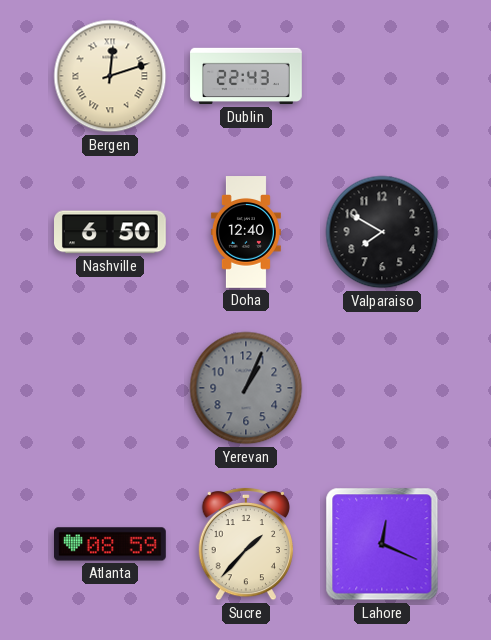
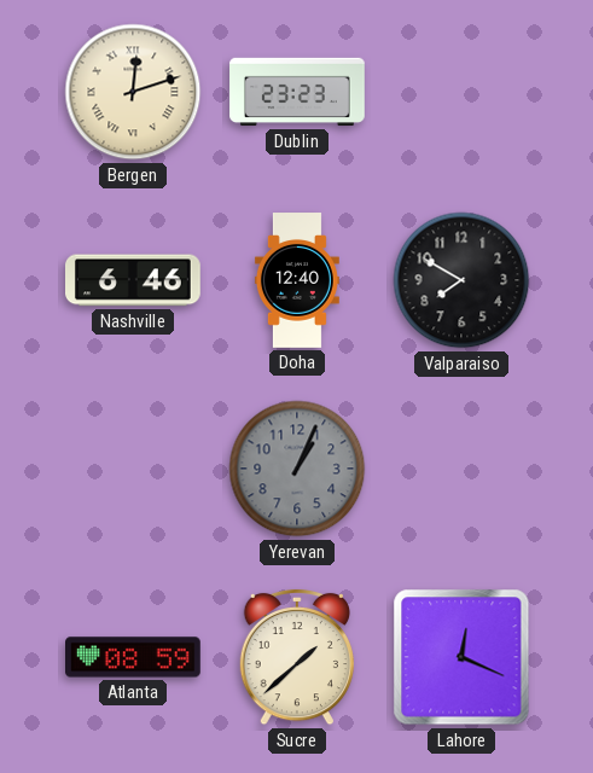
Dublin: 22:43 -> 23:23
Nashville: 6:50 -> 6:46
Sucre: 1:37 -> 1:38
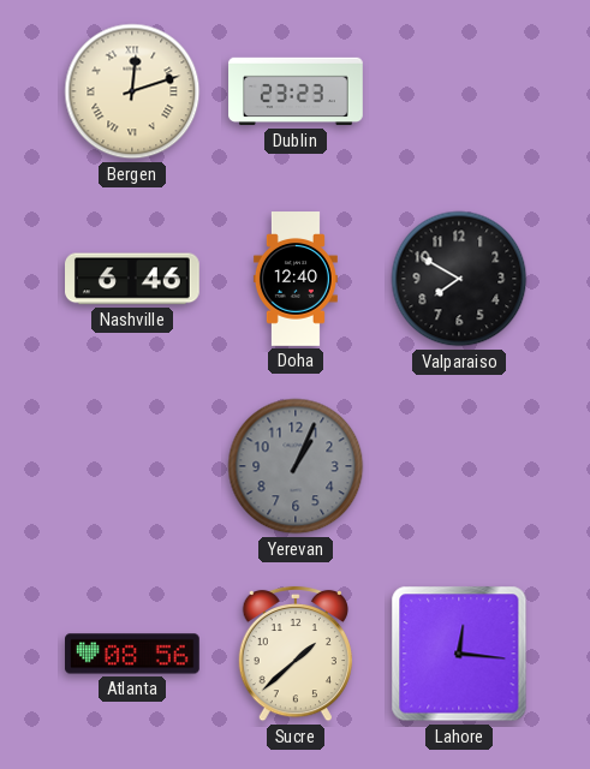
Atlanta: 08:59 -> 08:56
Lahore: 12:19 -> 12:16
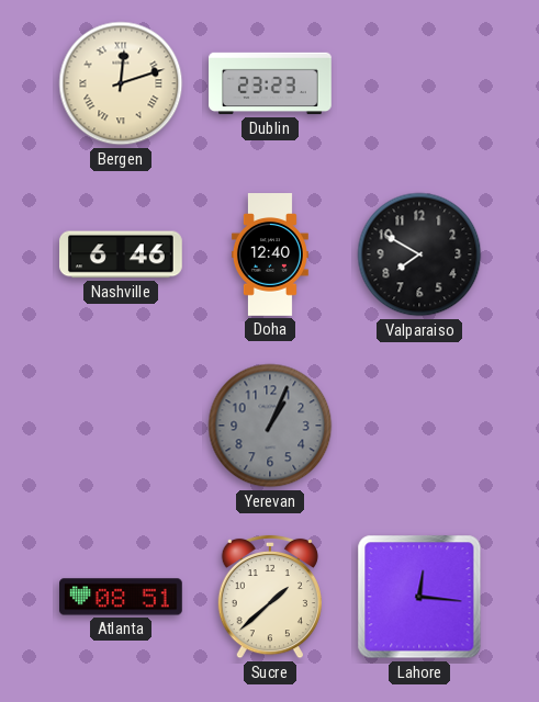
Atlanta: 08:56 -> 08:51
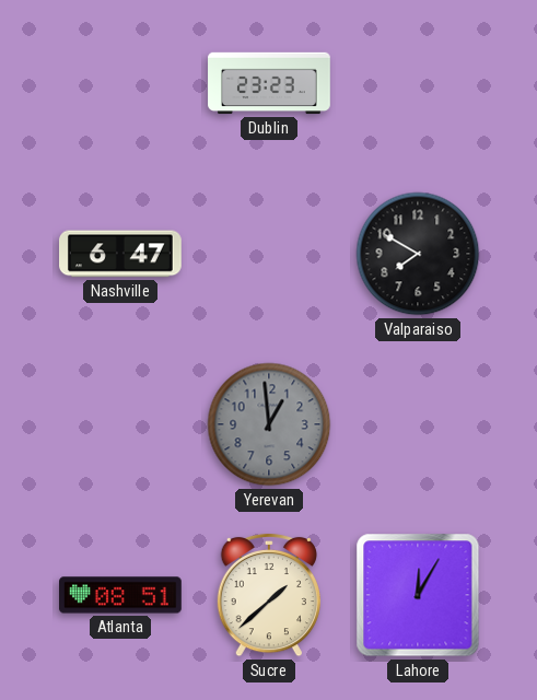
Bergen: 12:12 -> none
Nashville: 6:46 -> 6:47
Doha: 12:40 -> none
Yerevan: 1:04 -> 12:59
Lahore: 12:16 -> 12:05
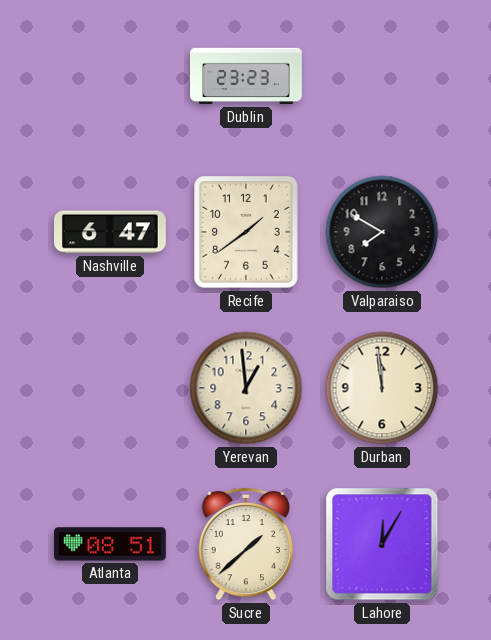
Recife: none -> 1:39
Yerevan dial: grey -> cream
Durban: none -> 11:59
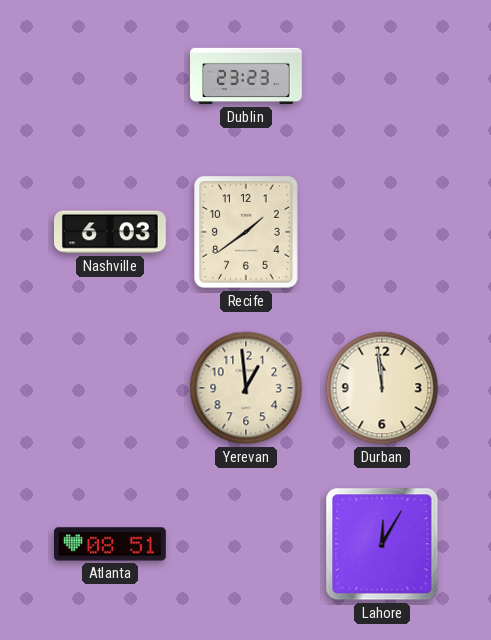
Nashville: 6:47 -> 6:03
Valparaiso: 7:50 -> none
Sucre: 1:38 -> none
